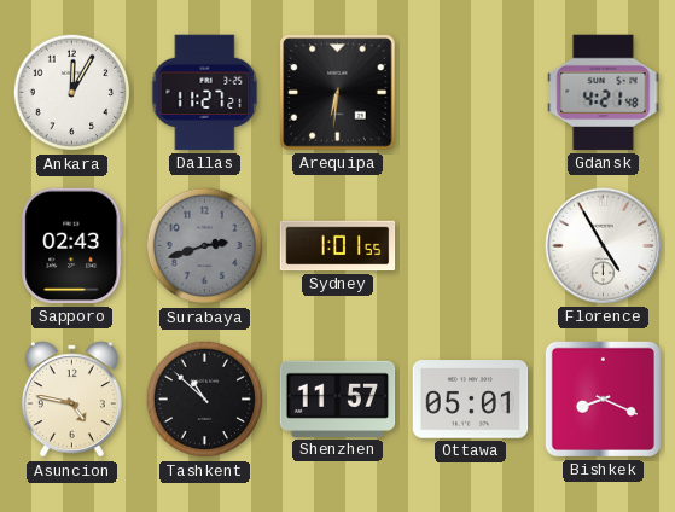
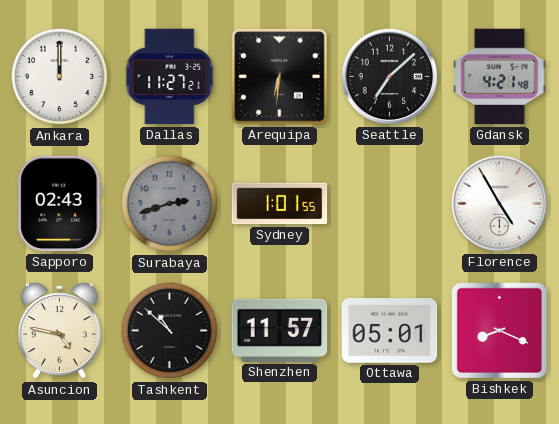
Ankara: 12:05 -> 12:00
Seattle: none -> 7:08
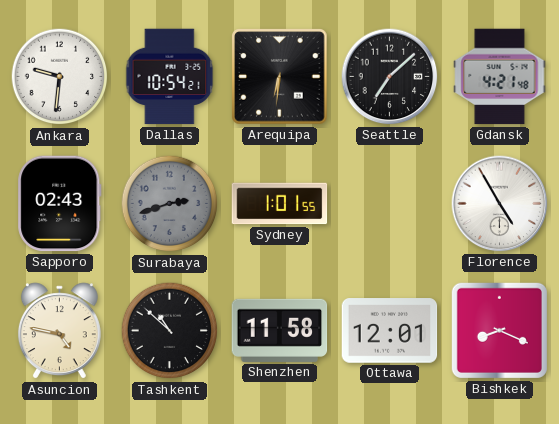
Ankara: 12:00 -> 9:31
Dallas: 11:27 -> 10:54
Shenzhen: 11:57 -> 11:58
Ottawa: 05:01 -> 12:01
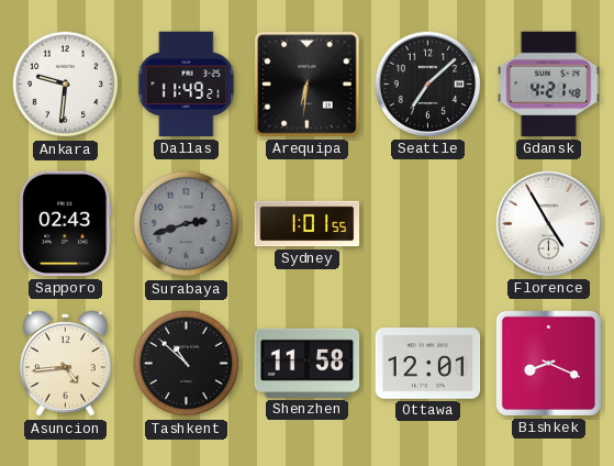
Dallas: 10:54 -> 11:49
Asuncion: 4:47 -> 4:44
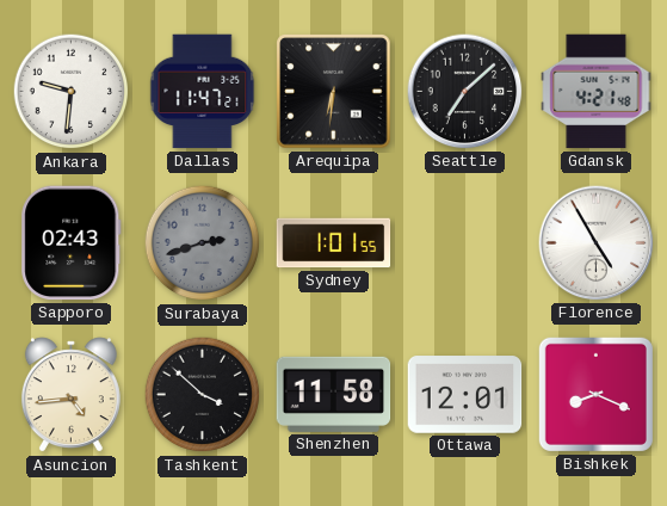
Dallas: 11:49 -> 11:47
Tashkent: 10:52 -> 3:52
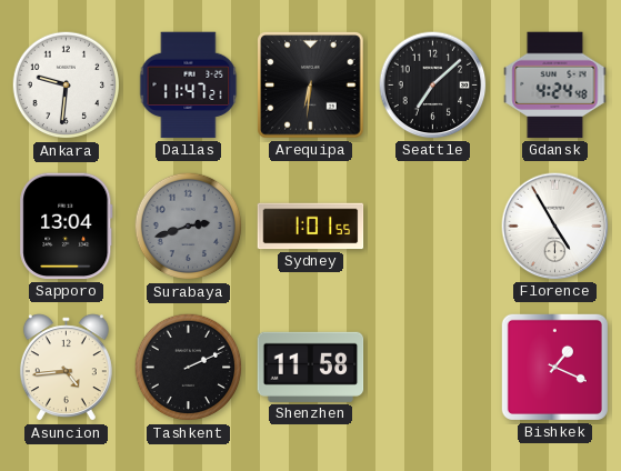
Gdansk: 4:21 -> 4:24
Sapporo: 02:43 -> 13:04
Tashkent: 3:52 -> 2:11
Ottawa: 12:01 -> none
Bishkek: 8:19 -> 1:19
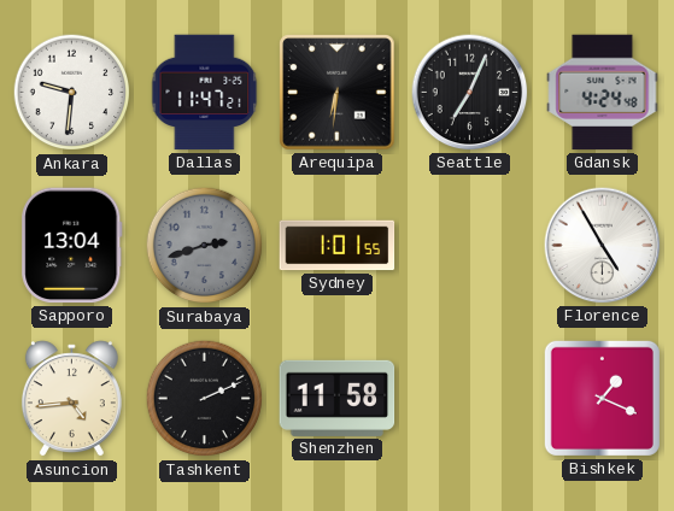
Seattle: 7:08 -> 7:04
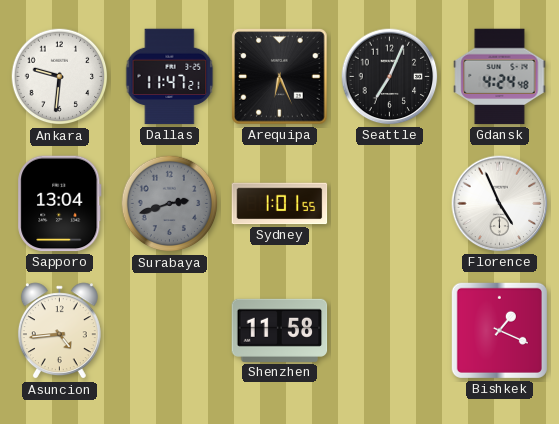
Arequipa: 6:31 -> 6:26
Florence: 4:55 -> 4:56
Tashkent: 2:11 -> none
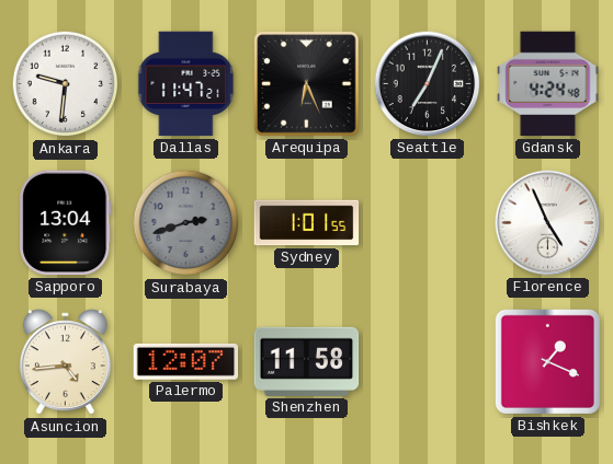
Palermo: none -> 12:07
